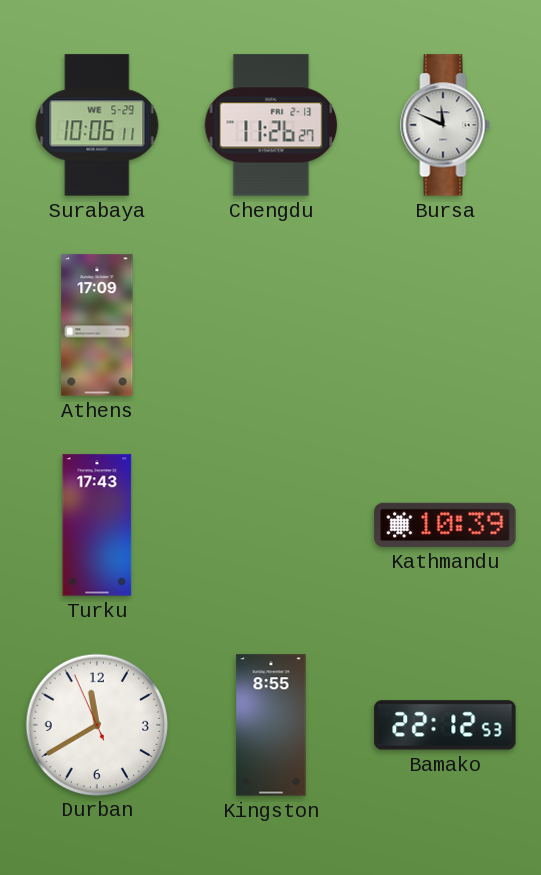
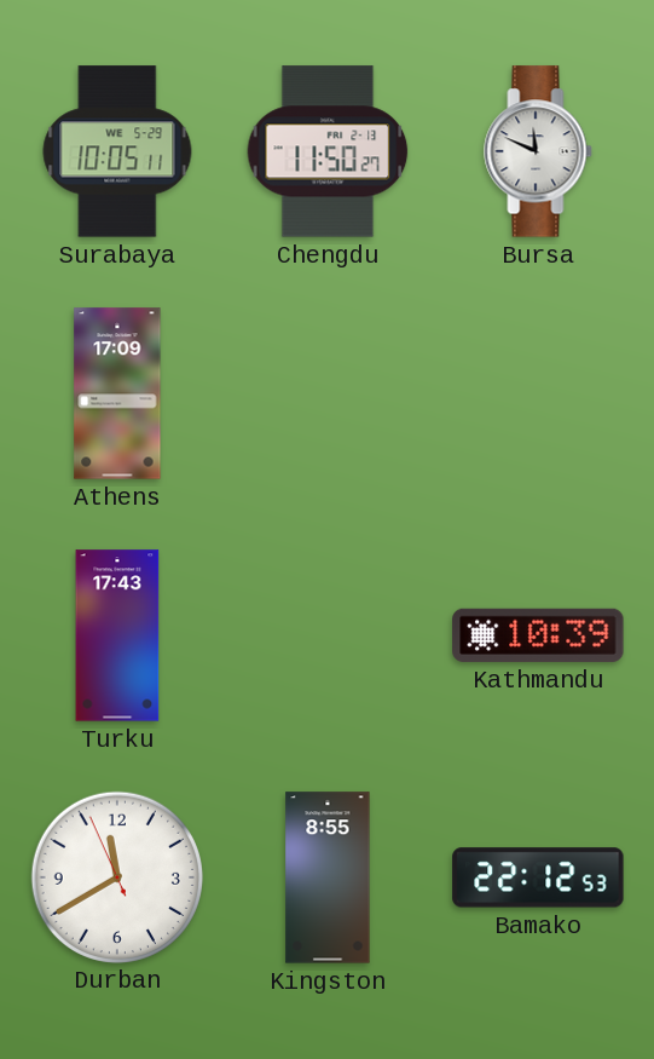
Surabaya: 10:06 -> 10:05
Chengdu: 11:26 -> 11:50
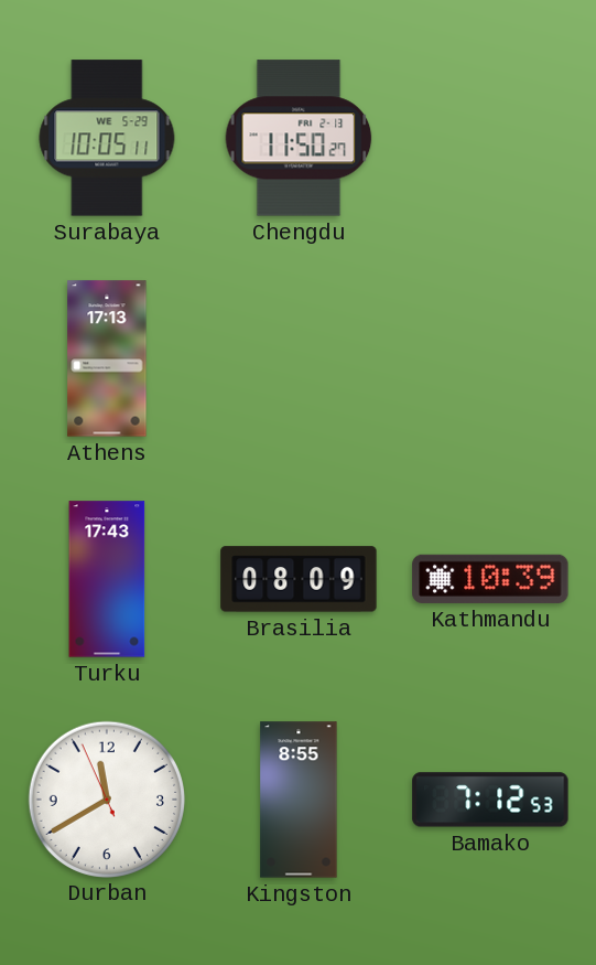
Bursa: 11:49 -> none
Athens: 17:09 -> 17:13
Brasilia: none -> 08:09
Bamako: 22:12 -> 7:12
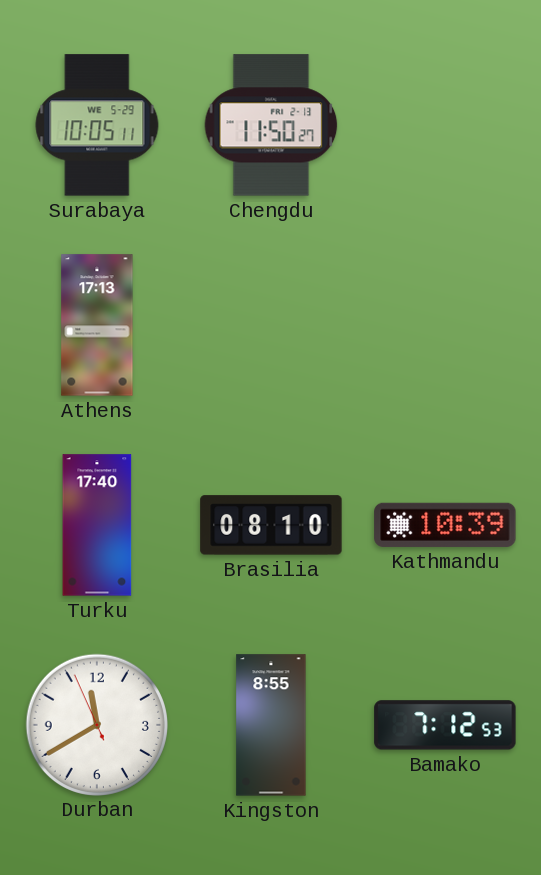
Turku: 17:43 -> 17:40
Brasilia: 08:09 -> 08:10
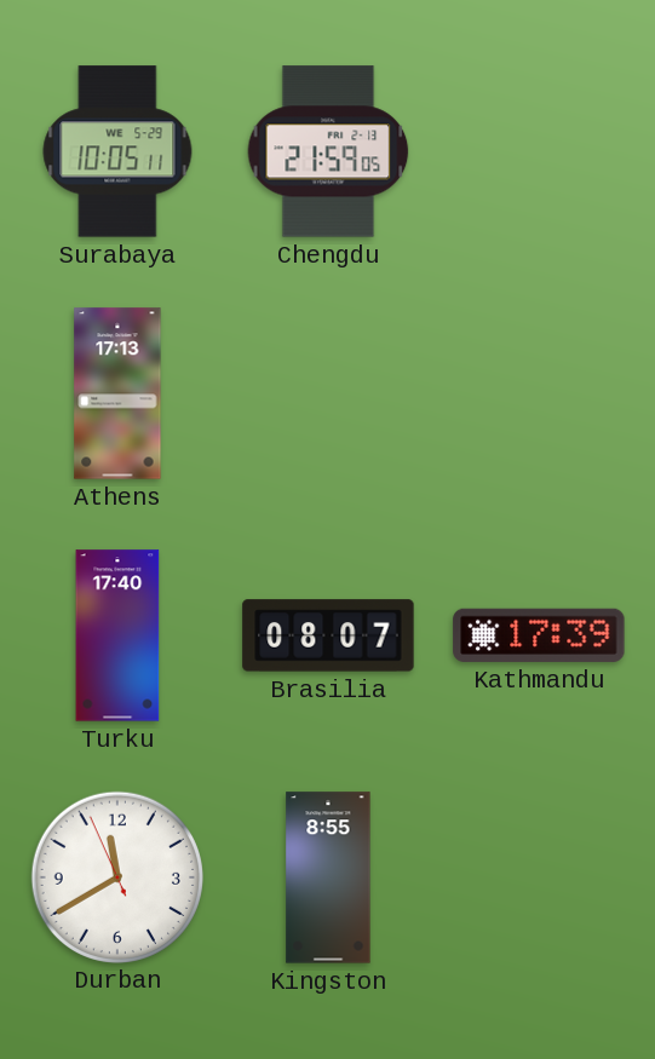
Chengdu: 11:50 -> 21:59
Brasilia: 08:10 -> 08:07
Kathmandu: 10:39 -> 17:39
Bamako: 7:12 -> none
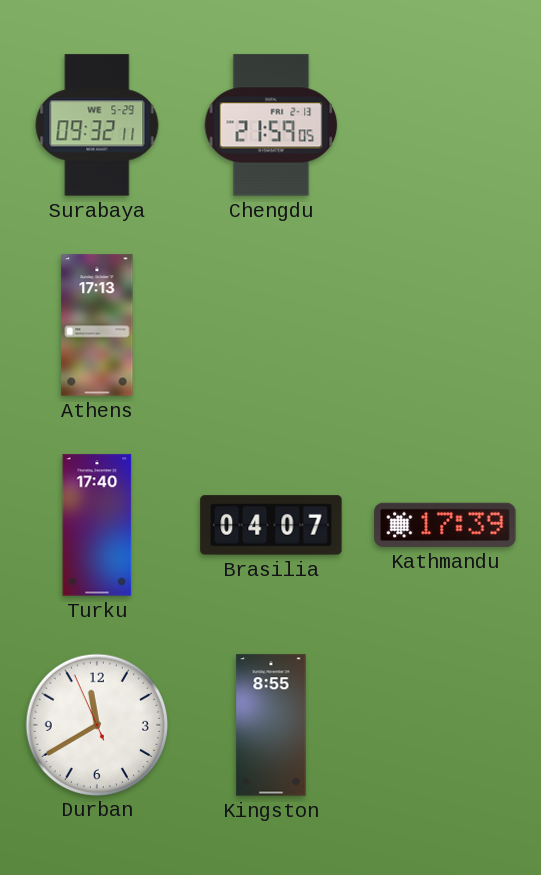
Surabaya: 10:05 -> 09:32
Brasilia: 08:07 -> 04:07
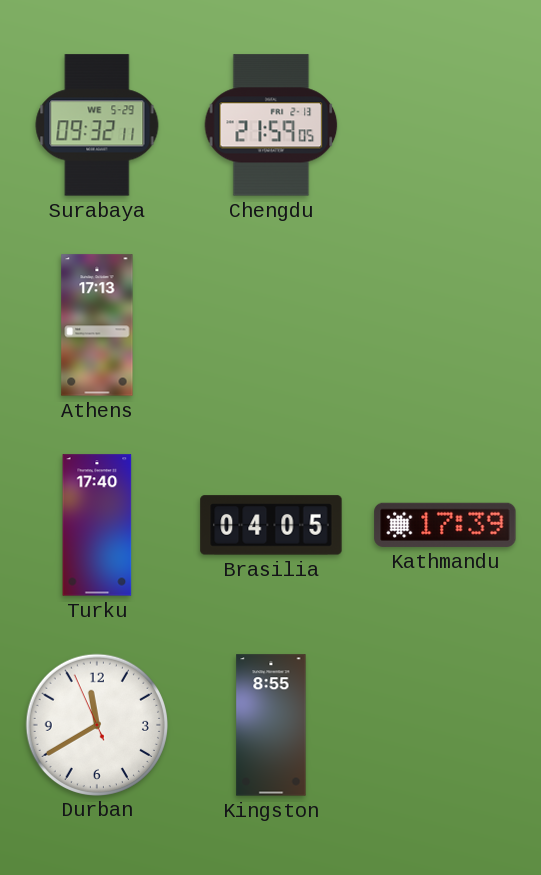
Brasilia: 04:07 -> 04:05
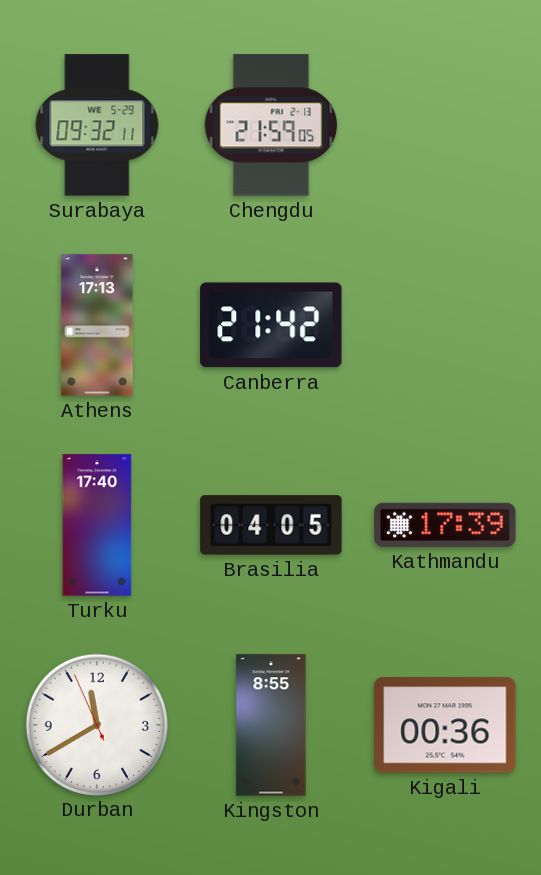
Canberra: none -> 21:42
Kigali: none -> 00:36
